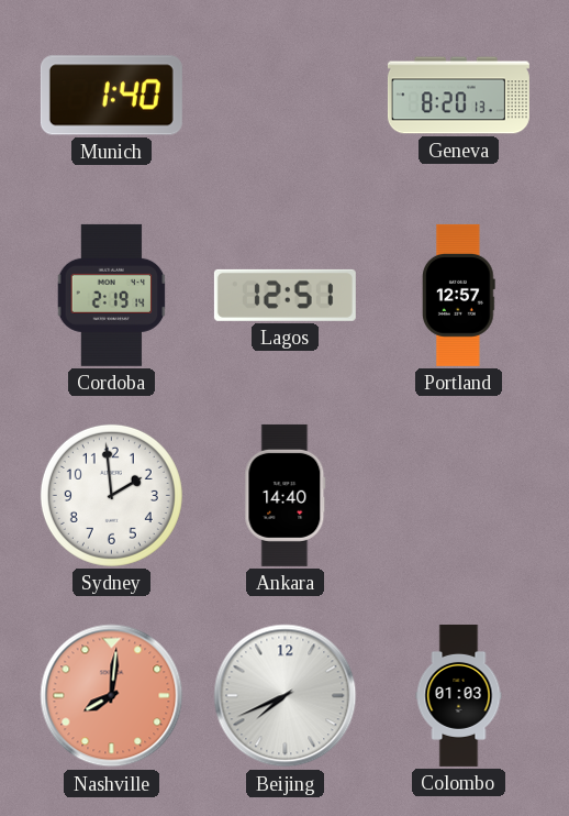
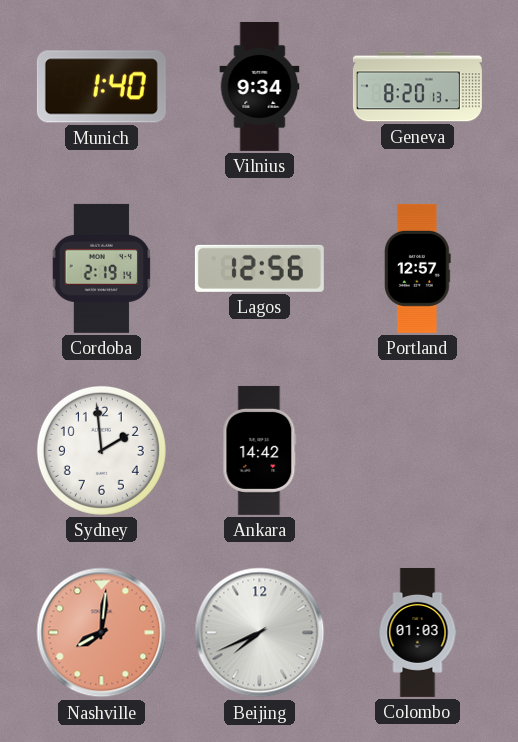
Vilnius: none -> 9:34
Lagos: 12:51 -> 12:56
Ankara: 14:40 -> 14:42
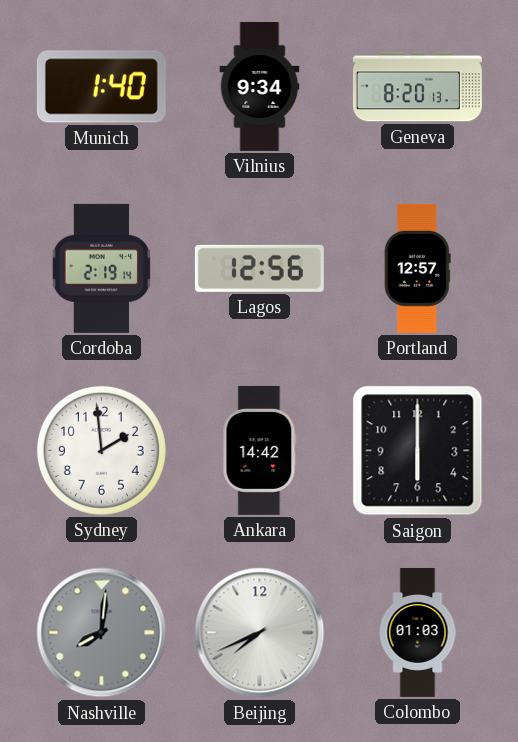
Saigon: none -> 6:00
Nashville dial: salmon -> grey
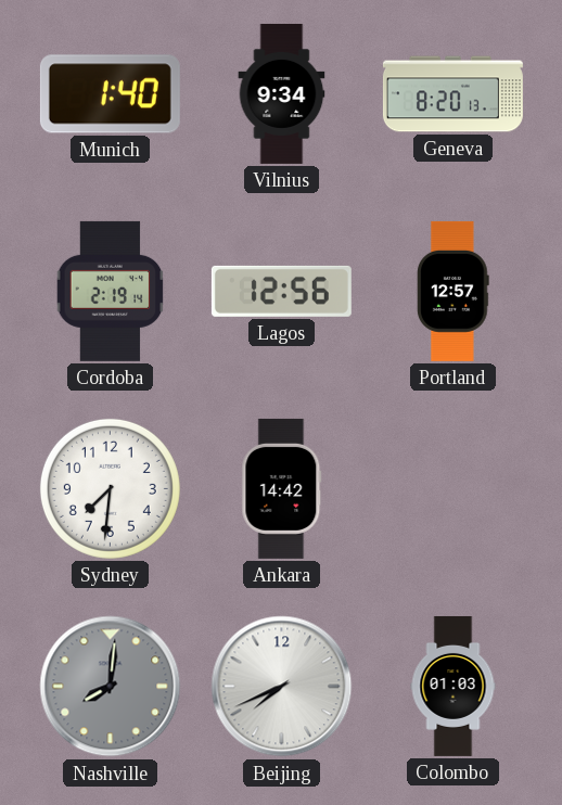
Sydney: 1:59 -> 7:31
Saigon: 6:00 -> none
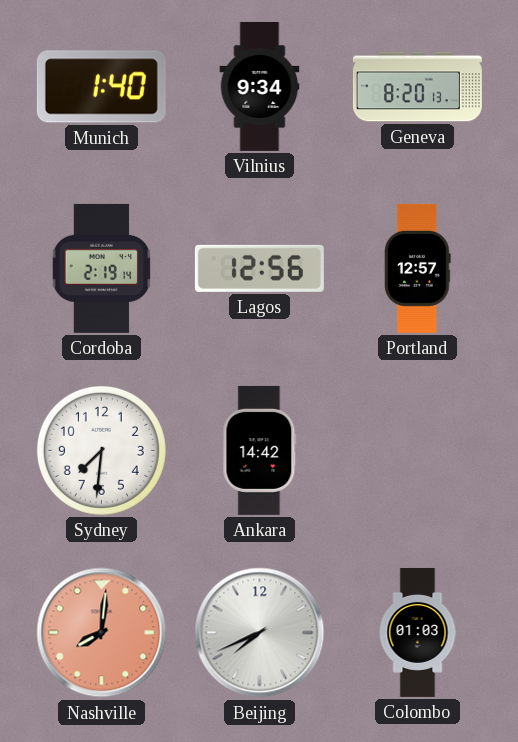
Nashville dial: grey -> salmon
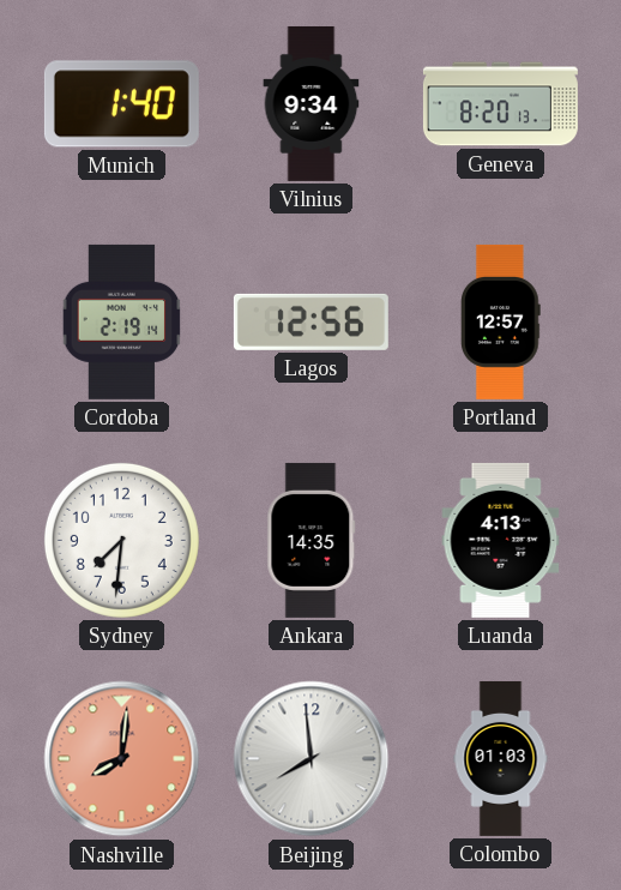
Ankara: 14:42 -> 14:35
Luanda: none -> 4:13
Beijing: 7:41 -> 7:59
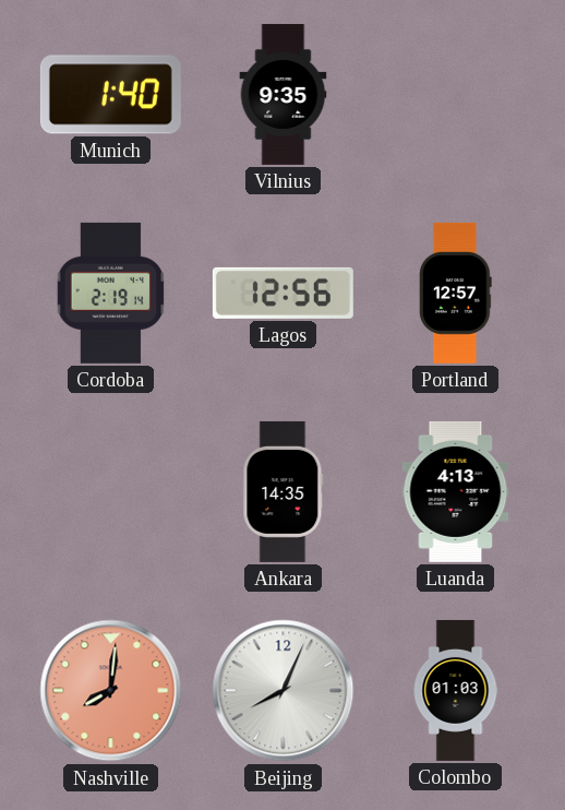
Vilnius: 9:34 -> 9:35
Geneva: 8:20 -> none
Sydney: 7:31 -> none
Beijing: 7:59 -> 8:04
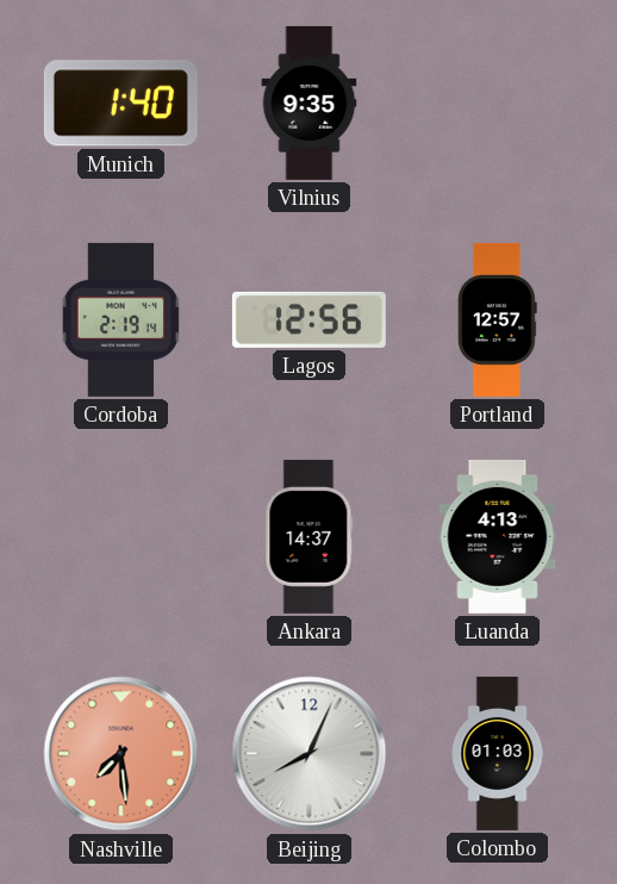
Ankara: 14:35 -> 14:37
Nashville: 8:01 -> 7:29
